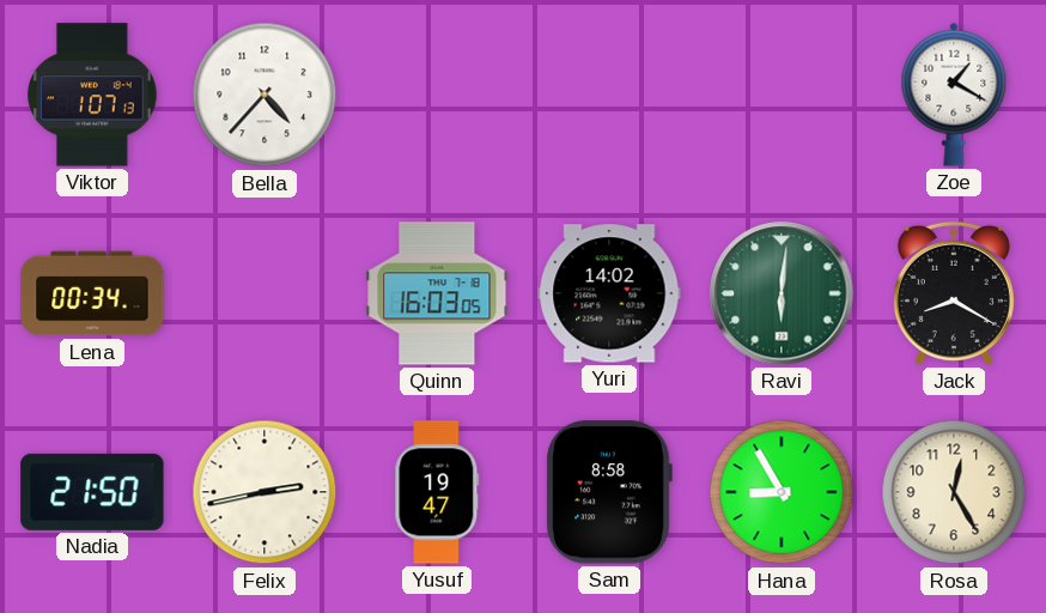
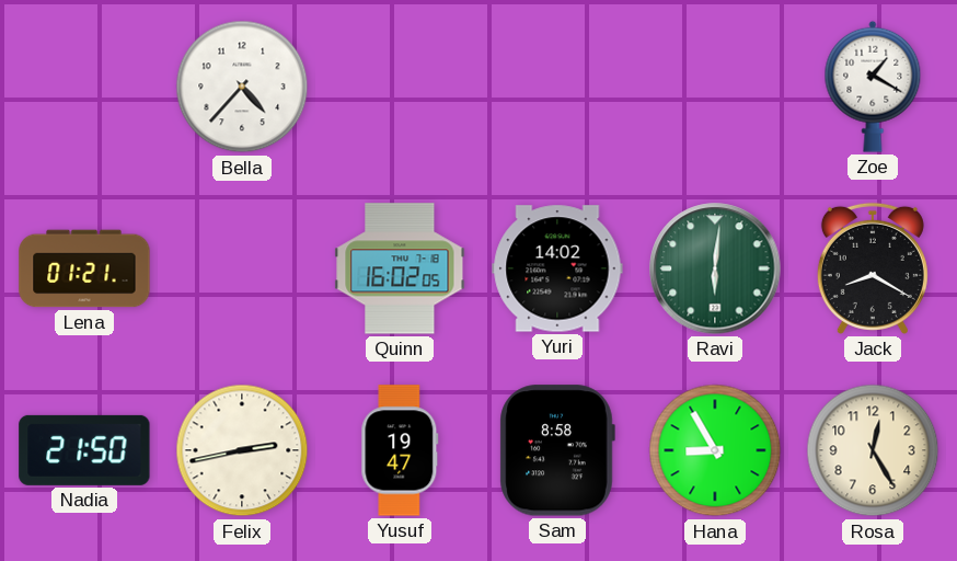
Viktor: 1:07 -> none
Lena: 00:34 -> 01:21
Quinn: 16:03 -> 16:02
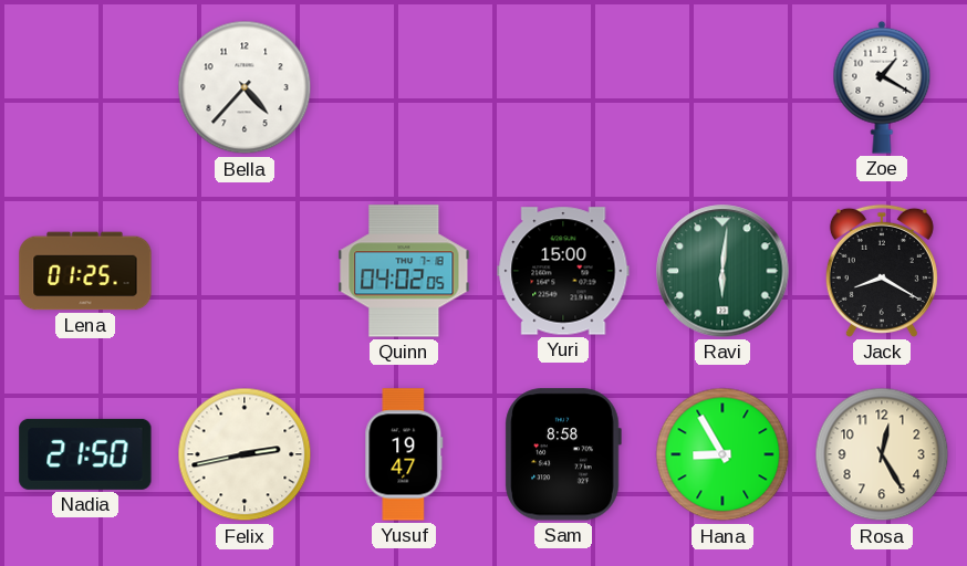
Lena: 01:21 -> 01:25
Quinn: 16:02 -> 04:02
Yuri: 14:02 -> 15:00
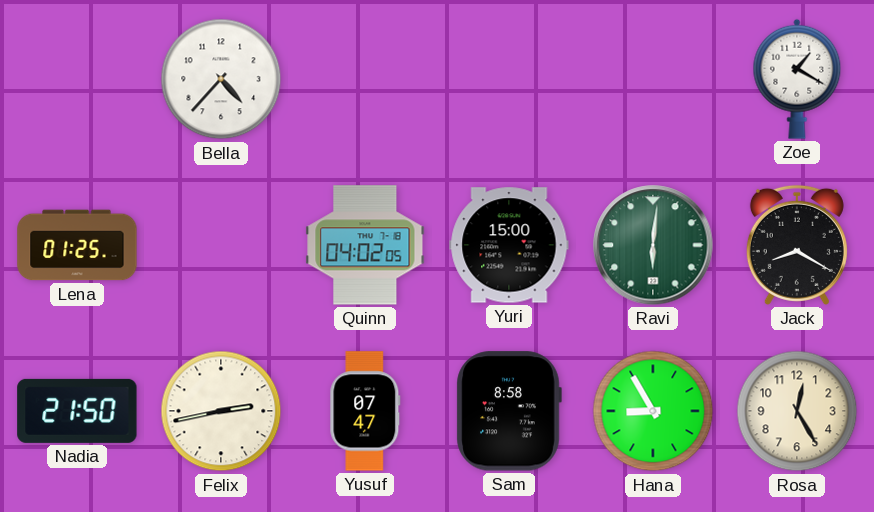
Yusuf: 19:47 -> 07:47
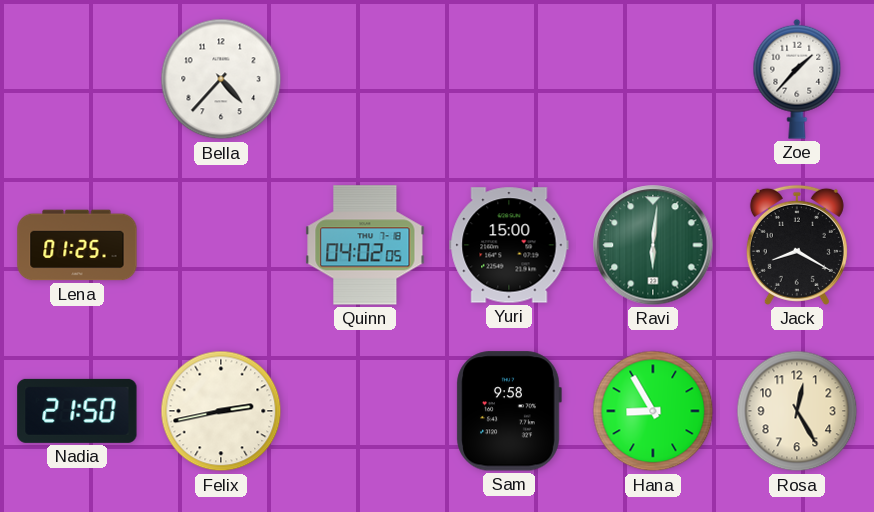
Zoe: 1:20 -> 1:37
Yusuf: 07:47 -> none
Sam: 8:58 -> 9:58
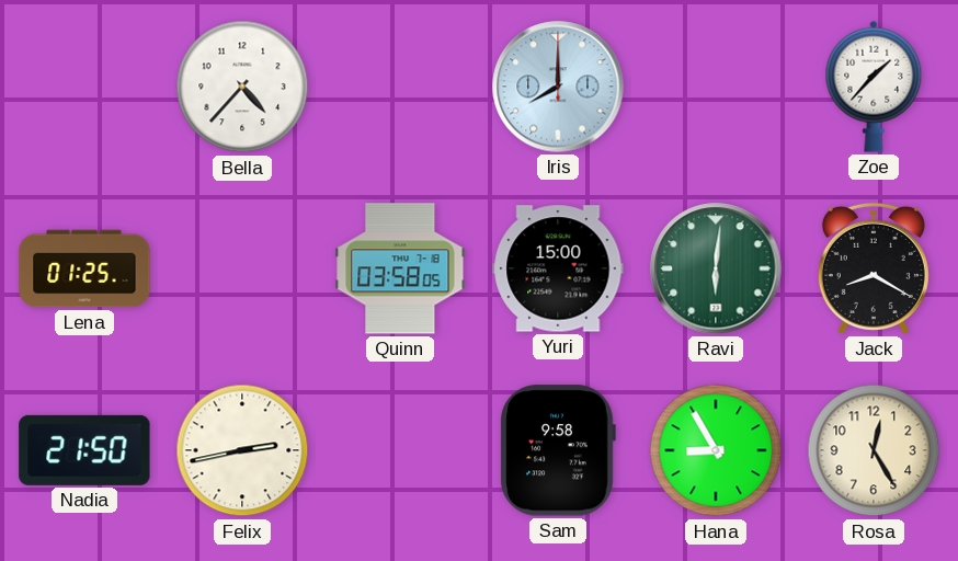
Iris: none -> 8:00
Quinn: 04:02 -> 03:58
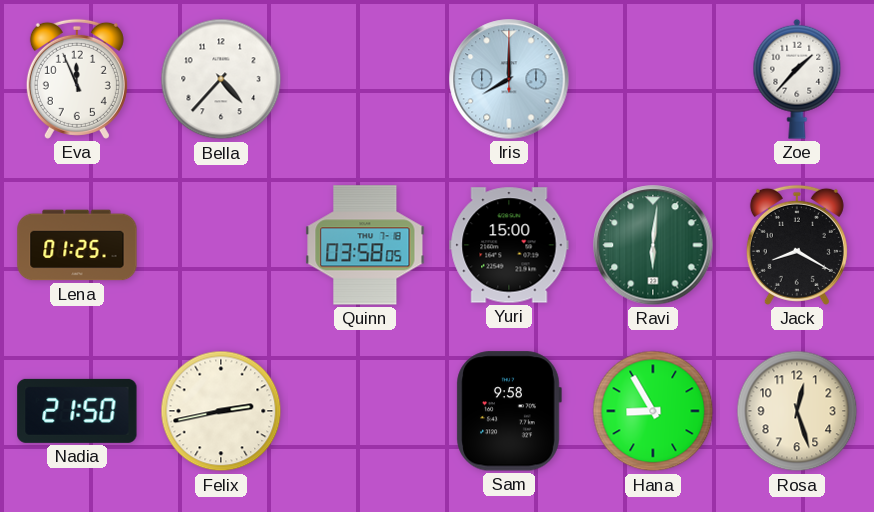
Eva: none -> 11:56
Rosa: 12:25 -> 12:27
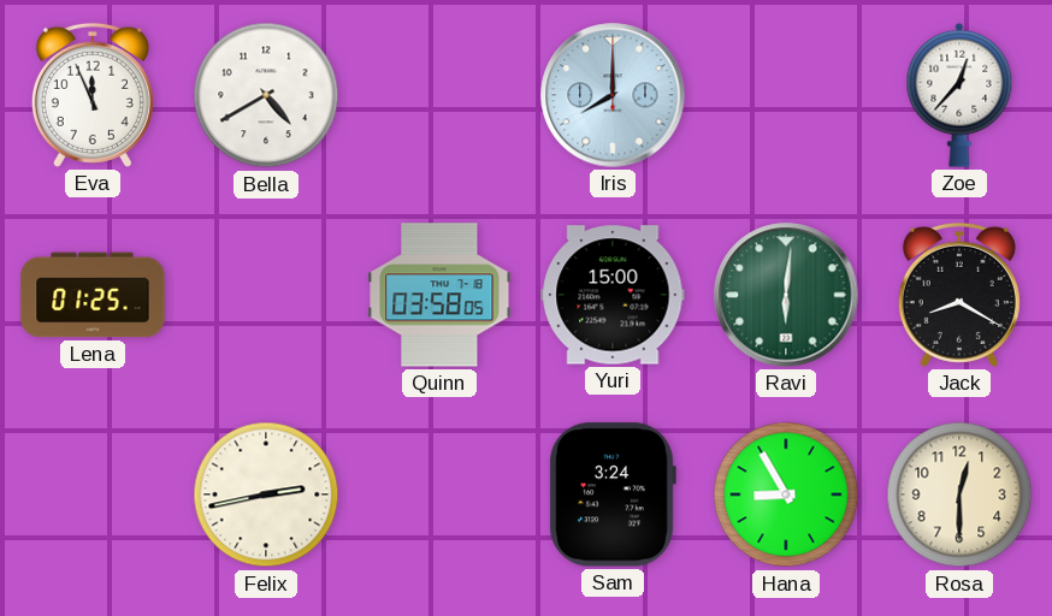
Bella: 4:37 -> 4:40
Zoe: 1:37 -> 12:37
Nadia: 21:50 -> none
Sam: 9:58 -> 3:24
Rosa: 12:27 -> 12:30
